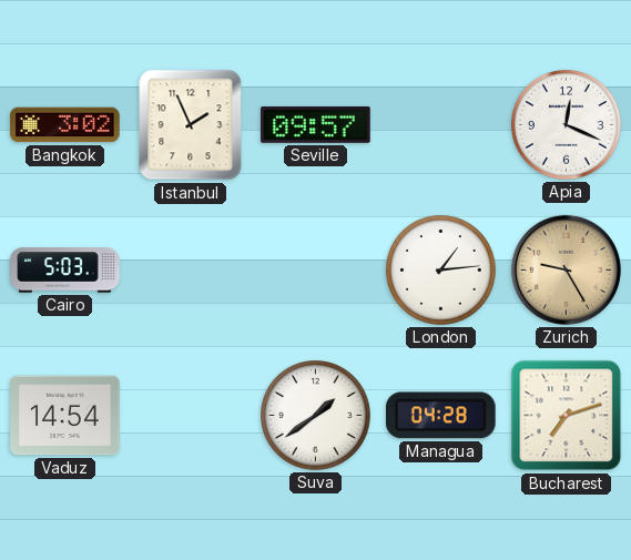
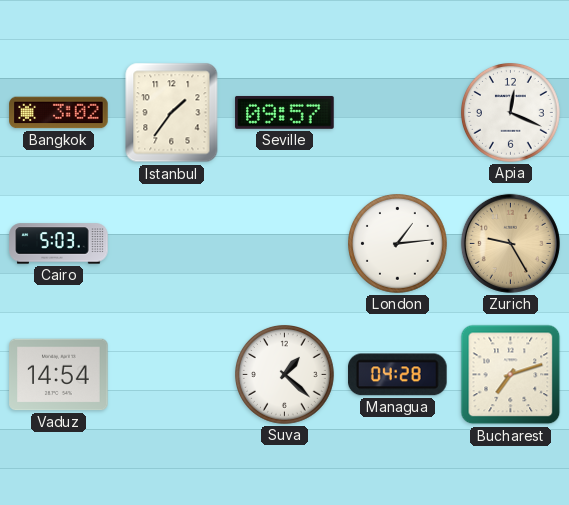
Istanbul: 1:56 -> 1:36
Suva: 1:39 -> 1:22
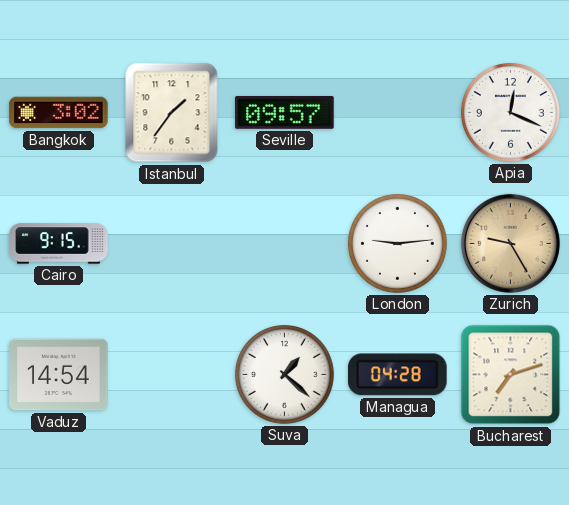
Cairo: 5:03 -> 9:15
London: 1:14 -> 9:14
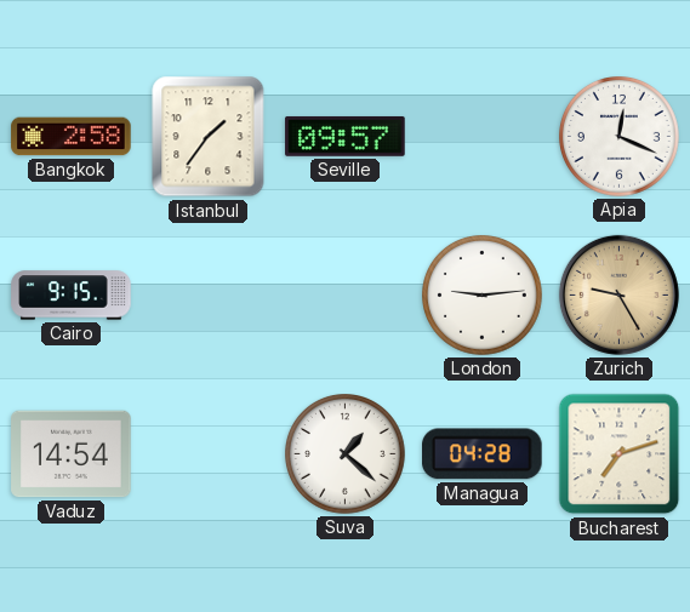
Bangkok: 3:02 -> 2:58
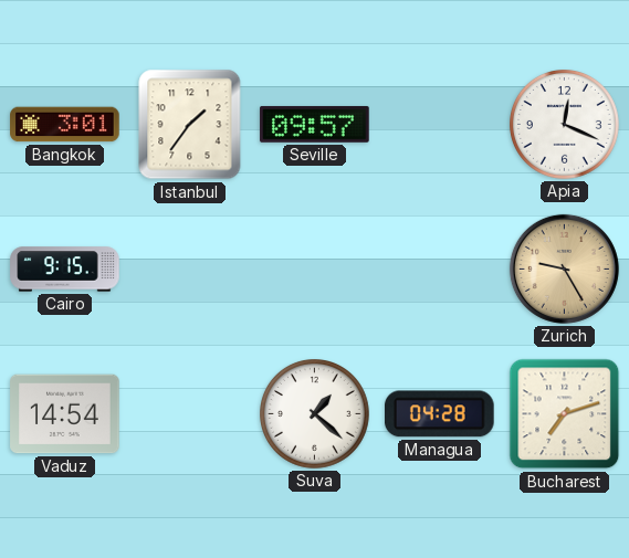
Bangkok: 2:58 -> 3:01
London: 9:14 -> none
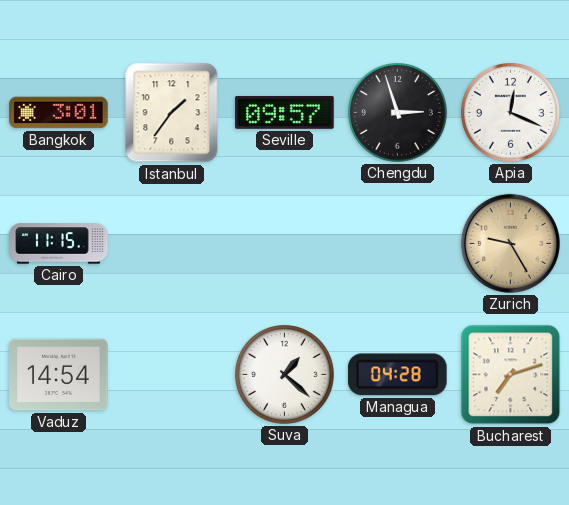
Chengdu: none -> 2:57
Cairo: 9:15 -> 11:15
